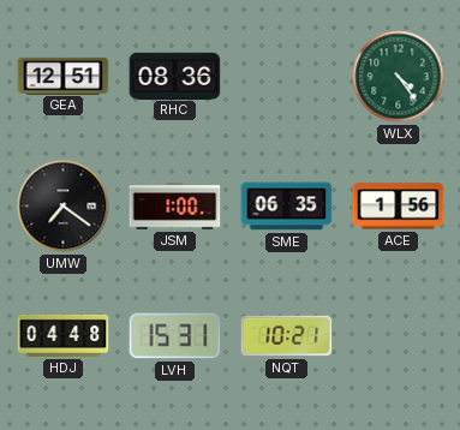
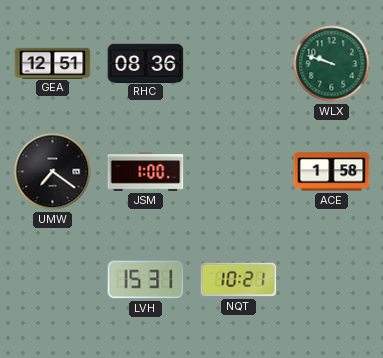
WLX: 4:24 -> 9:48
SME: 06:35 -> none
ACE: 1:56 -> 1:58
HDJ: 04:48 -> none
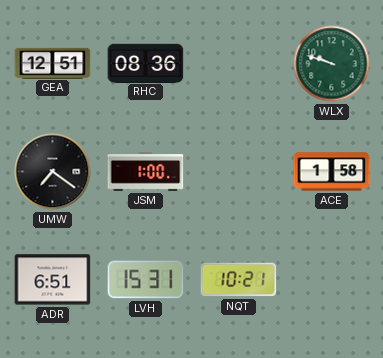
ADR: none -> 6:51
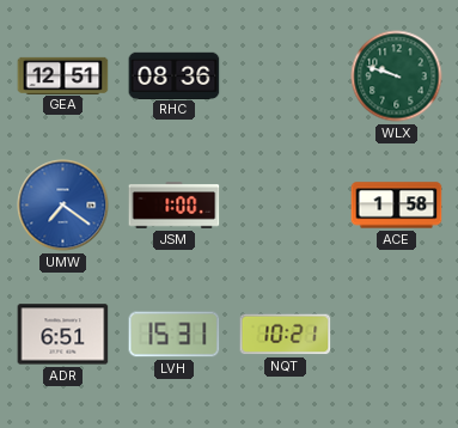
UMW dial: black -> blue
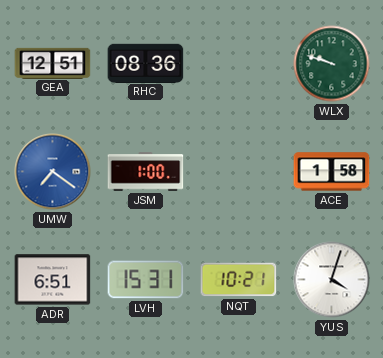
YUS: none -> 4:03
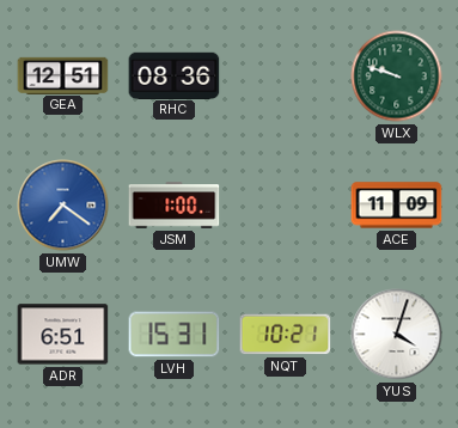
ACE: 1:58 -> 11:09
